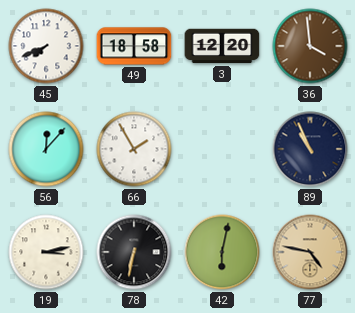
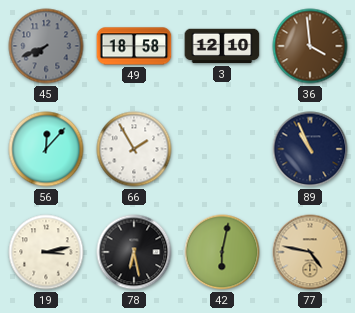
45 dial: white -> grey
3: 12:20 -> 12:10
78: 6:32 -> 6:28
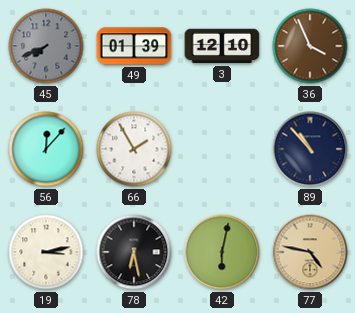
49: 18:58 -> 01:39
36: 3:59 -> 3:56
89: 10:56 -> 10:53
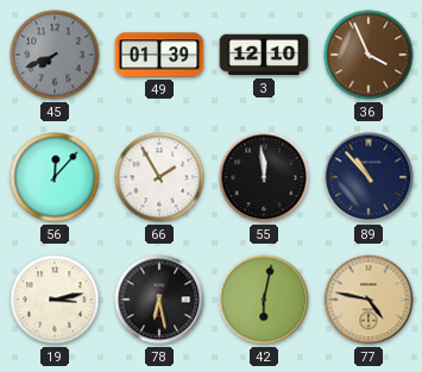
55: none -> 11:59
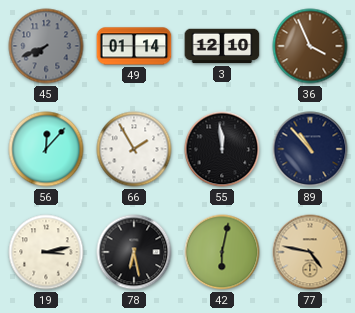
49: 01:39 -> 01:14
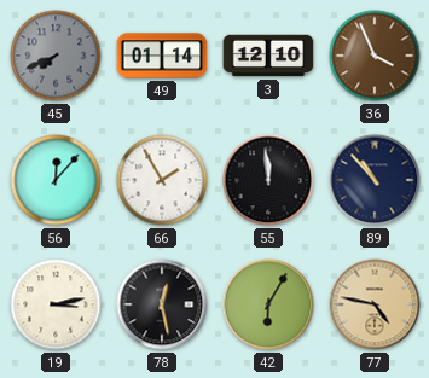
78: 6:28 -> 12:28
42: 6:02 -> 6:05
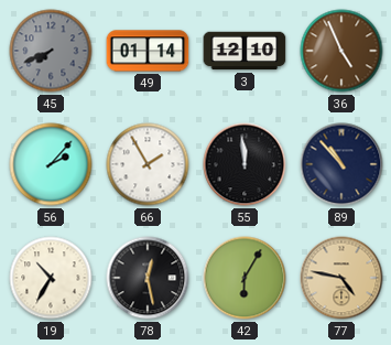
36: 3:56 -> 4:56
56: 12:07 -> 2:07
19: 3:13 -> 10:35
